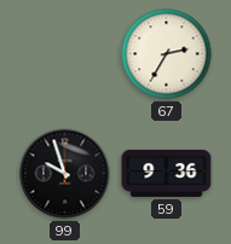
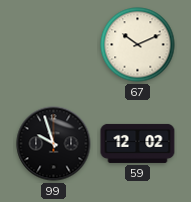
67: 2:35 -> 10:11
59: 9:36 -> 12:02
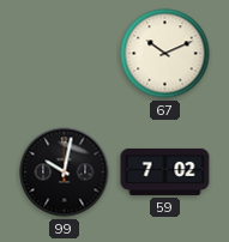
99: 9:57 -> 10:02
59: 12:02 -> 7:02
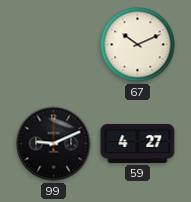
99: 10:02 -> 9:11
59: 7:02 -> 4:27
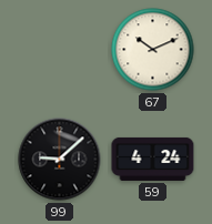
99: 9:11 -> 9:08
59: 4:27 -> 4:24
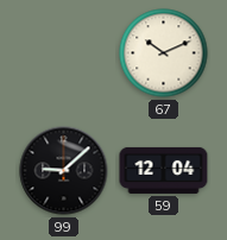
59: 4:24 -> 12:04
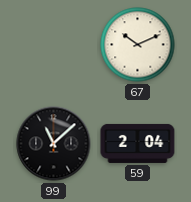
99: 9:08 -> 11:08
59: 12:04 -> 2:04
